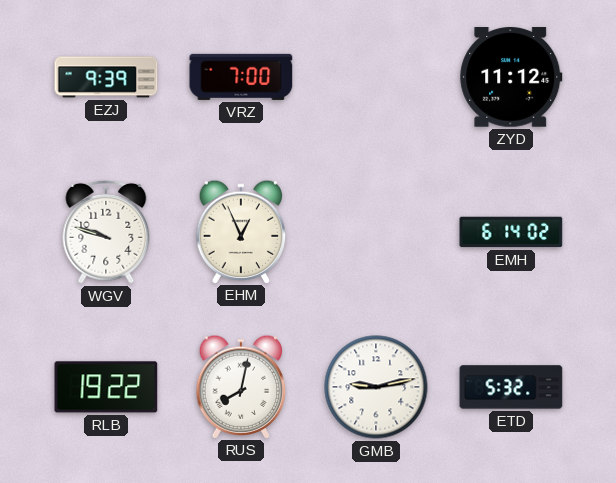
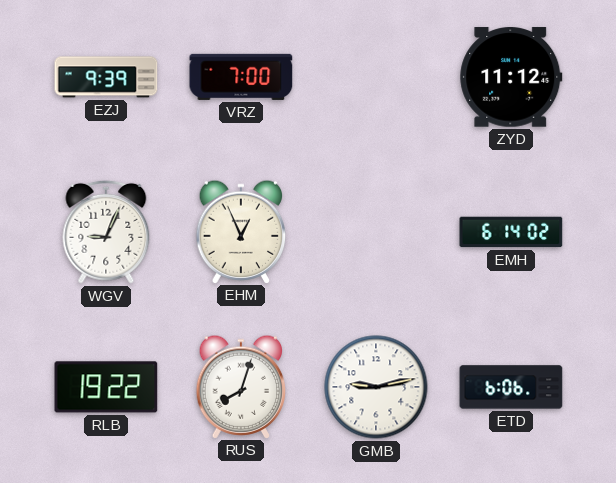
WGV: 9:48 -> 9:04
RUS: 8:02 -> 8:03
ETD: 5:32 -> 6:06
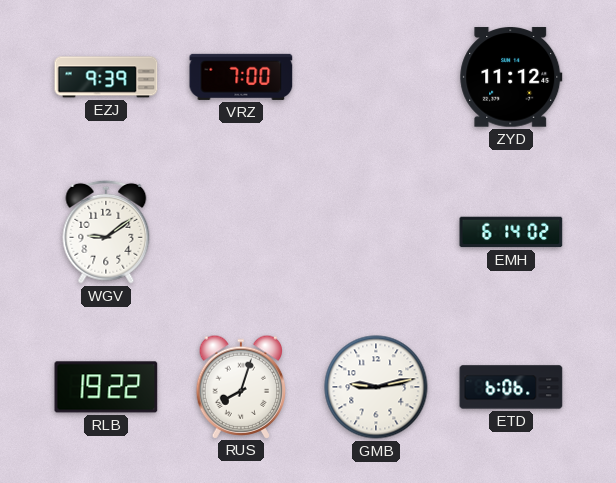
WGV: 9:04 -> 9:09
EHM: 12:56 -> none
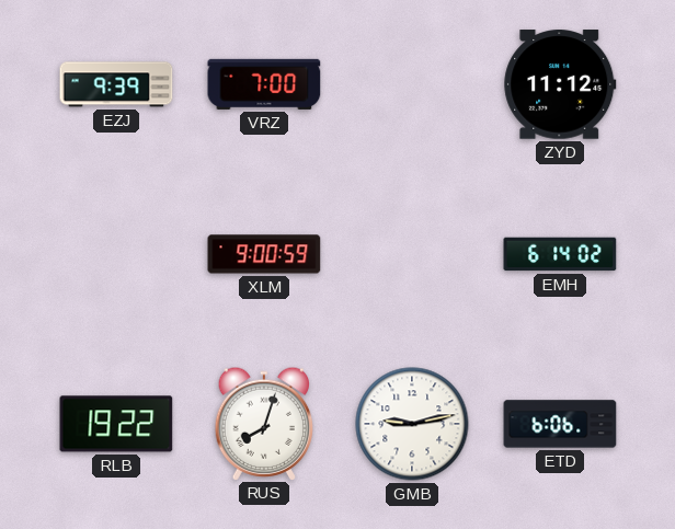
WGV: 9:09 -> none
XLM: none -> 9:00
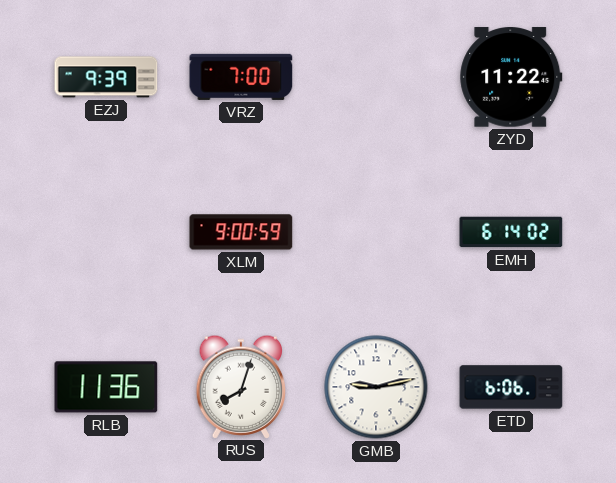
ZYD: 11:12 -> 11:22
RLB: 19:22 -> 11:36
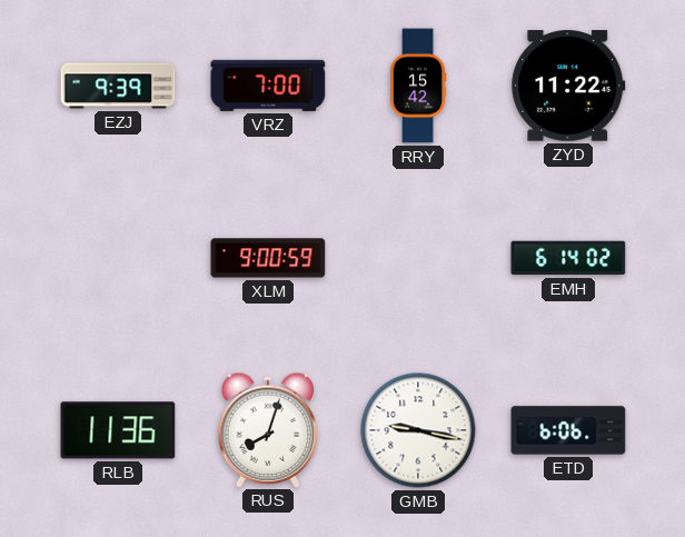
RRY: none -> 15:42
GMB: 9:13 -> 9:17
